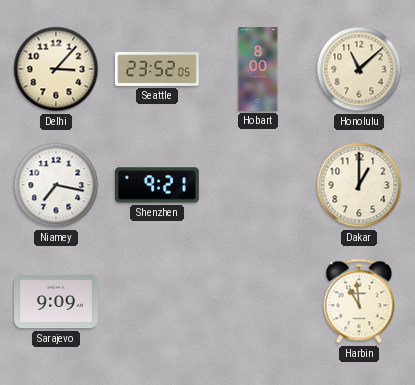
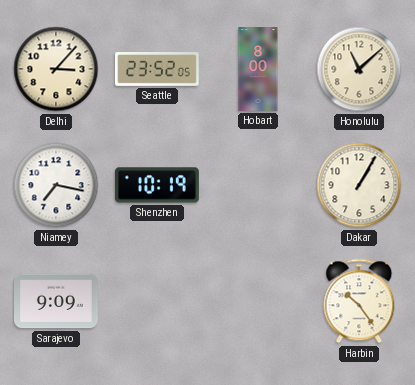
Shenzhen: 9:21 -> 10:19
Dakar: 1:00 -> 1:05
Harbin: 10:59 -> 10:24
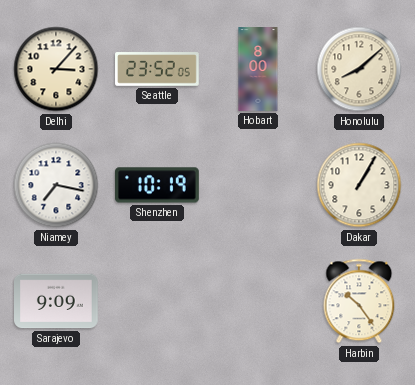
Honolulu: 11:08 -> 8:08
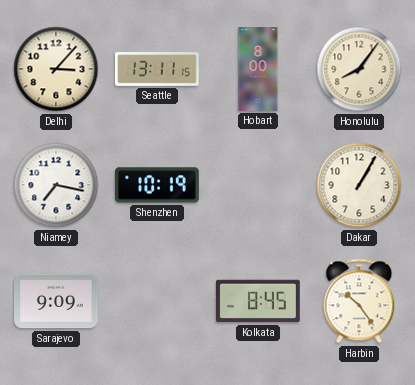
Seattle: 23:52 -> 13:11
Honolulu: 8:08 -> 8:06
Kolkata: none -> 8:45
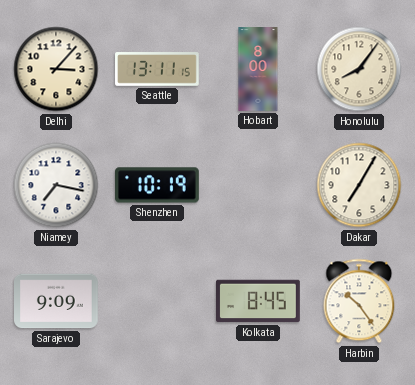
Dakar: 1:05 -> 7:05
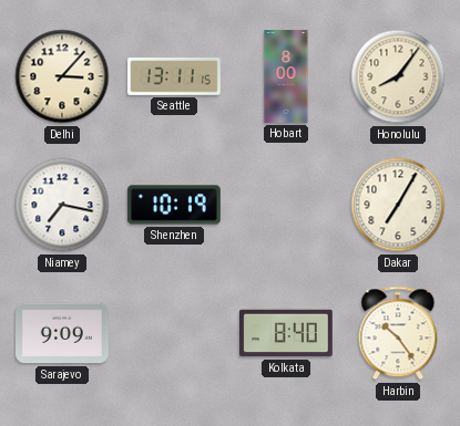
Kolkata: 8:45 -> 8:40
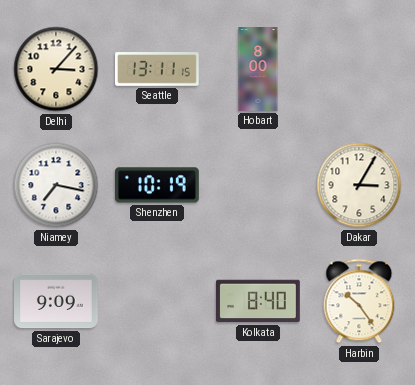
Honolulu: 8:06 -> none
Dakar: 7:05 -> 3:05
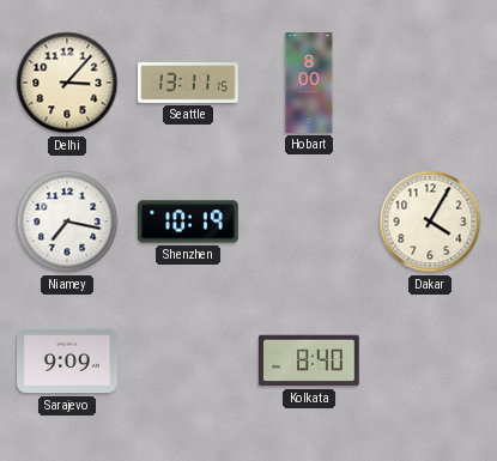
Dakar: 3:05 -> 4:05
Harbin: 10:24 -> none
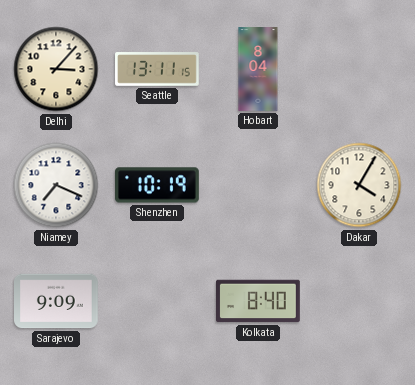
Hobart: 8:00 -> 8:04
Niamey: 7:17 -> 7:19
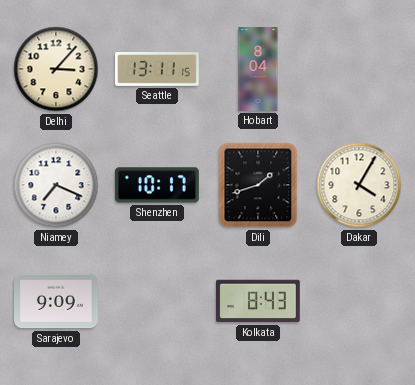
Shenzhen: 10:19 -> 10:17
Dili: none -> 1:42
Kolkata: 8:40 -> 8:43
